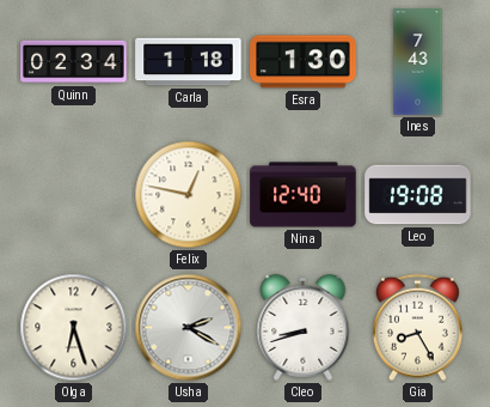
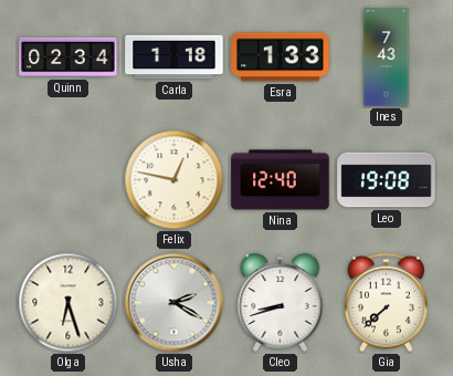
Esra: 1:30 -> 1:33
Gia: 8:25 -> 7:38
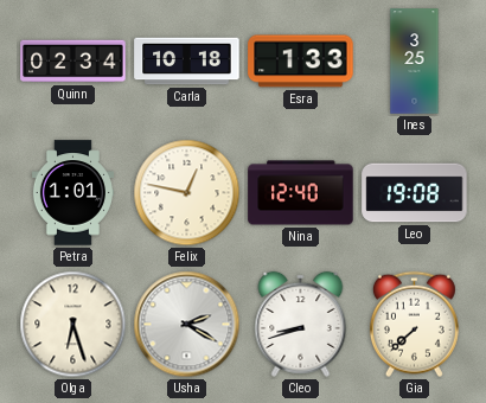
Carla: 1:18 -> 10:18
Ines: 7:43 -> 3:25
Petra: none -> 1:01
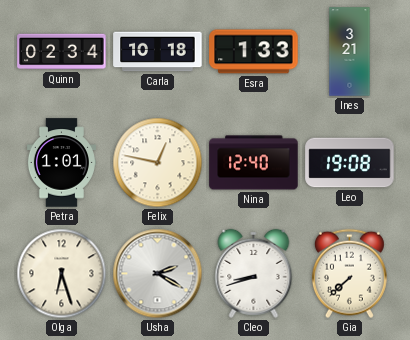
Ines: 3:25 -> 3:21
